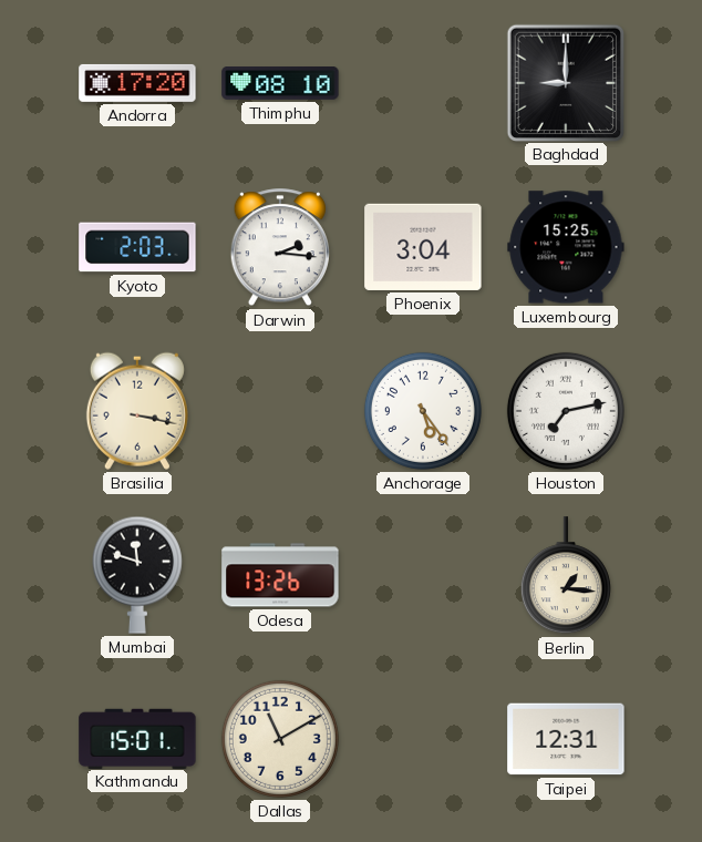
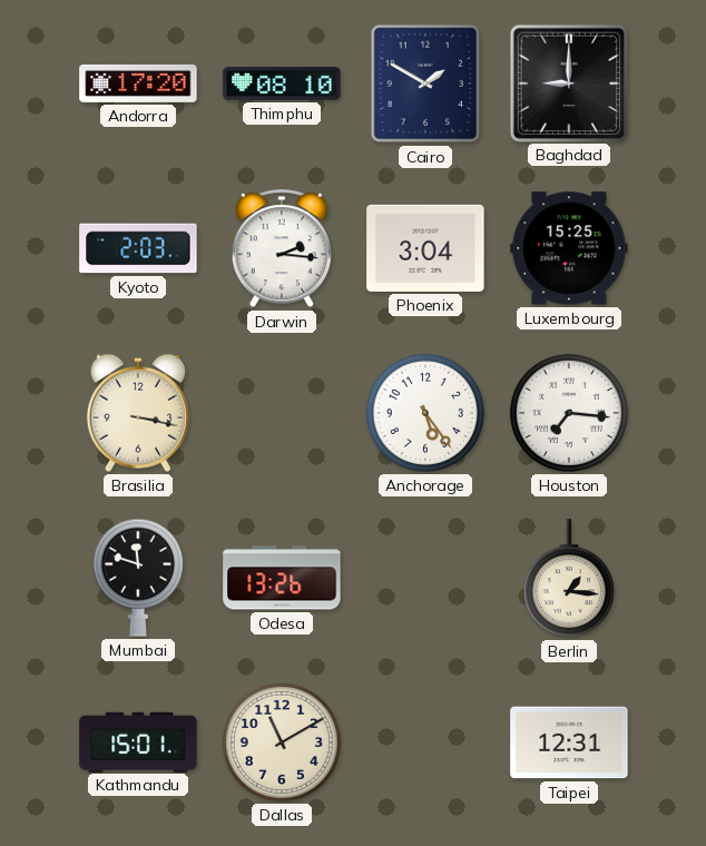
Cairo: none -> 1:50
Houston: 7:13 -> 7:16
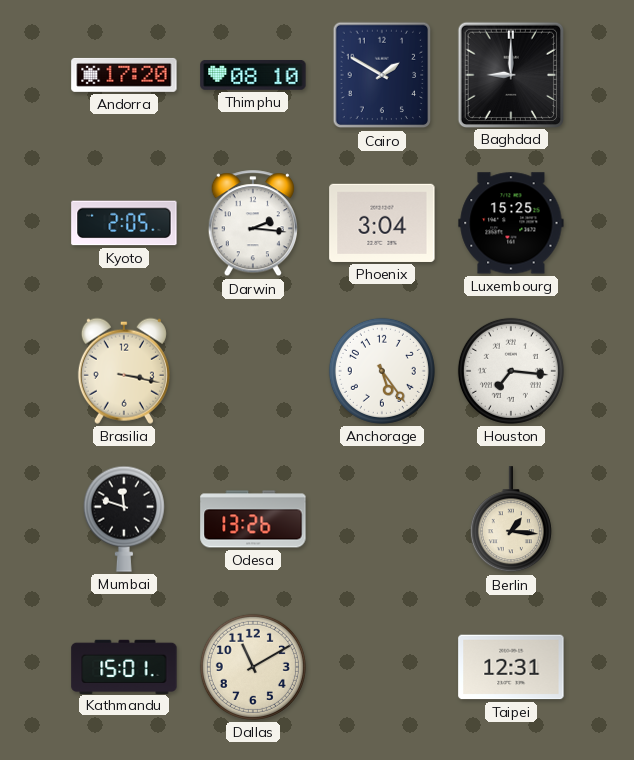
Kyoto: 2:03 -> 2:05
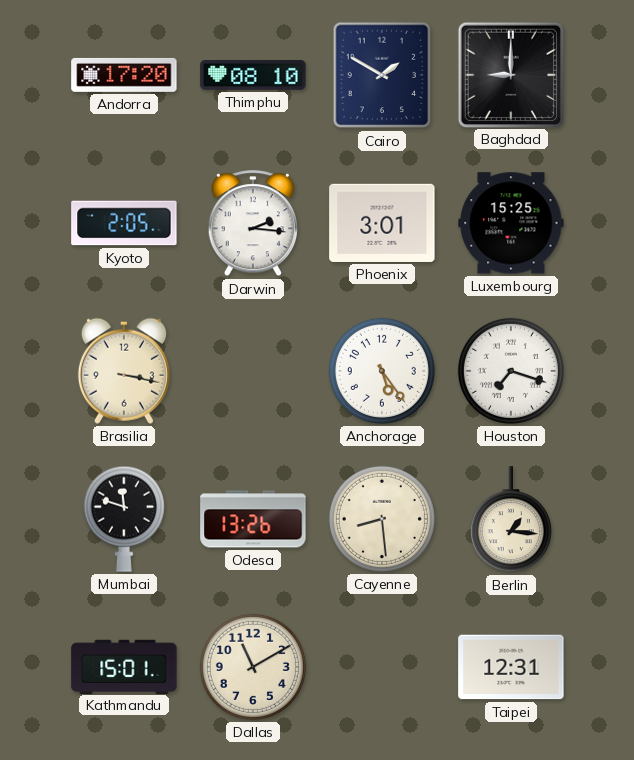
Phoenix: 3:04 -> 3:01
Houston: 7:16 -> 7:18
Cayenne: none -> 8:29
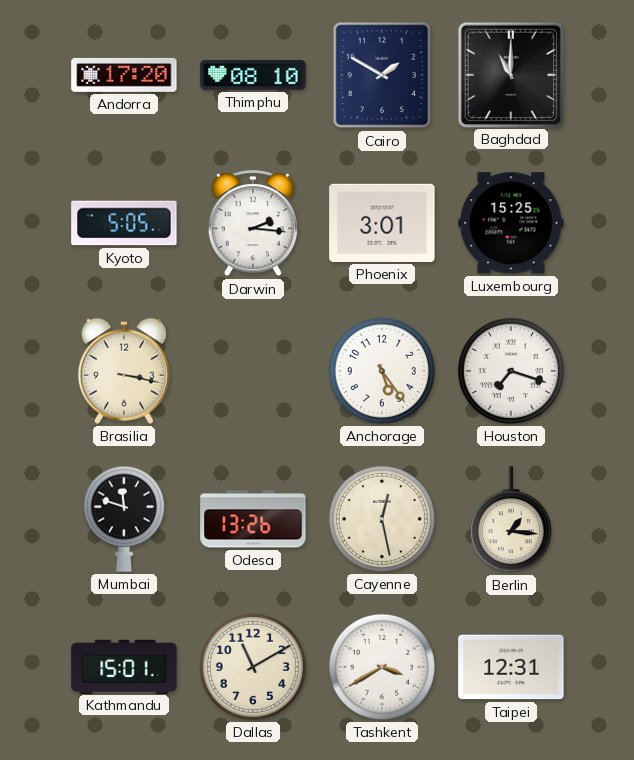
Baghdad: 9:00 -> 11:00
Kyoto: 2:05 -> 5:05
Cayenne: 8:29 -> 12:28
Tashkent: none -> 3:40
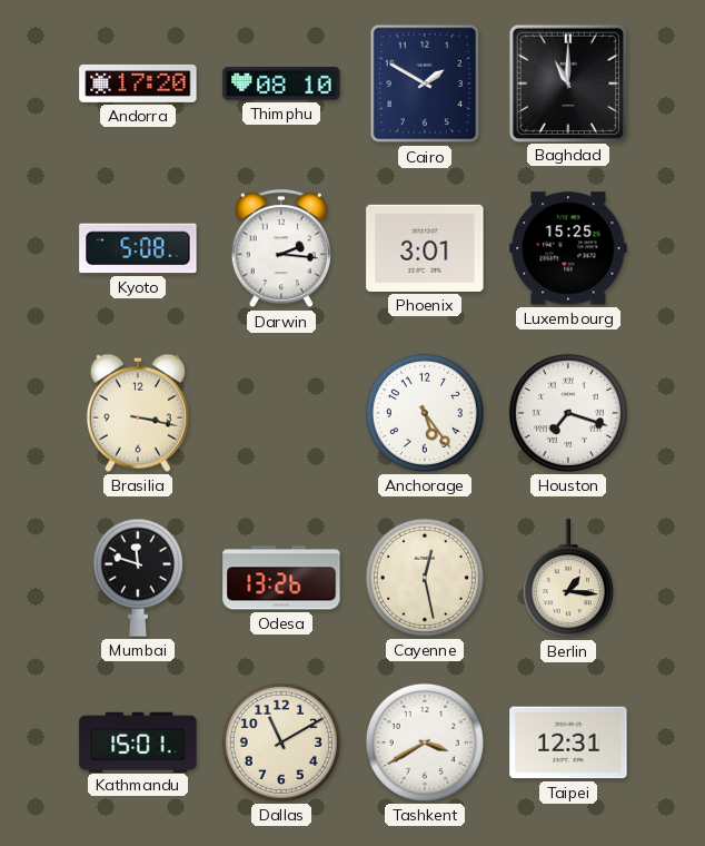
Kyoto: 5:05 -> 5:08
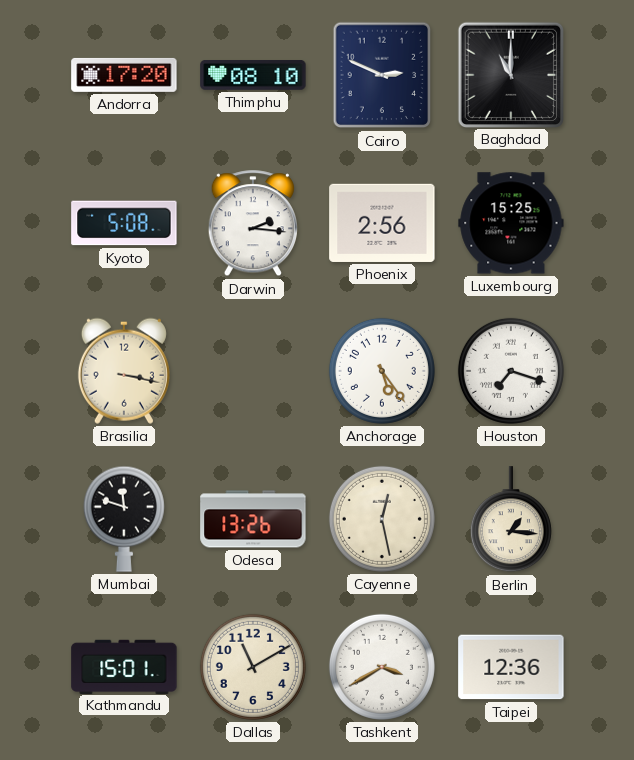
Cairo: 1:50 -> 2:49
Phoenix: 3:01 -> 2:56
Taipei: 12:31 -> 12:36
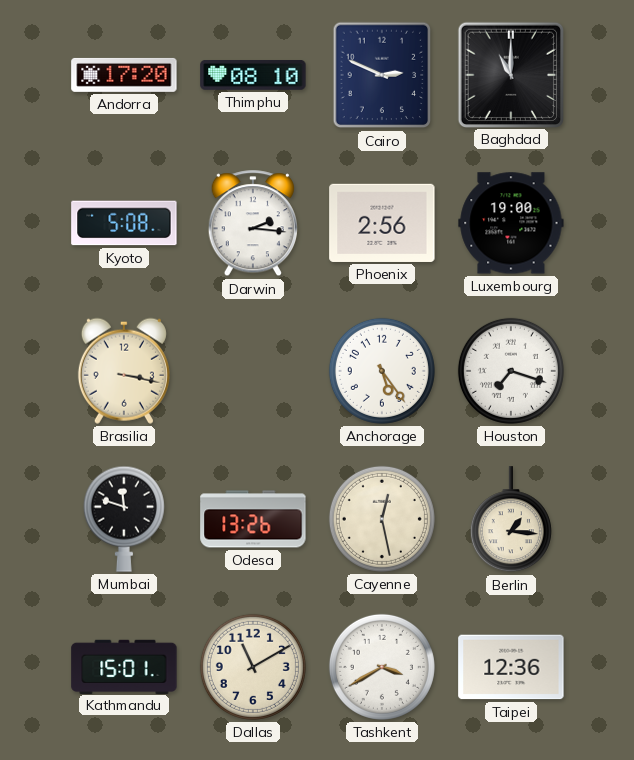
Luxembourg: 15:25 -> 19:00
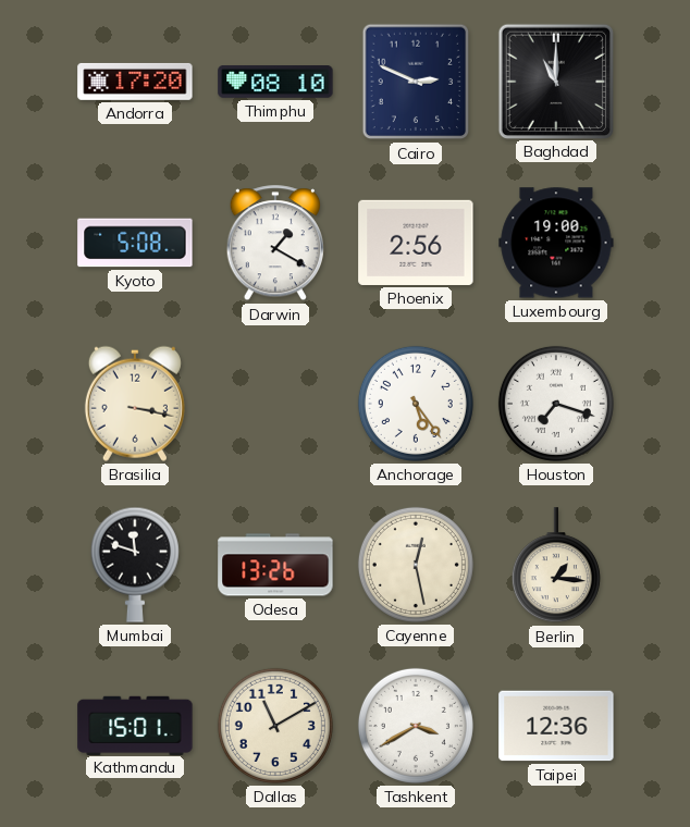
Darwin: 2:16 -> 1:20
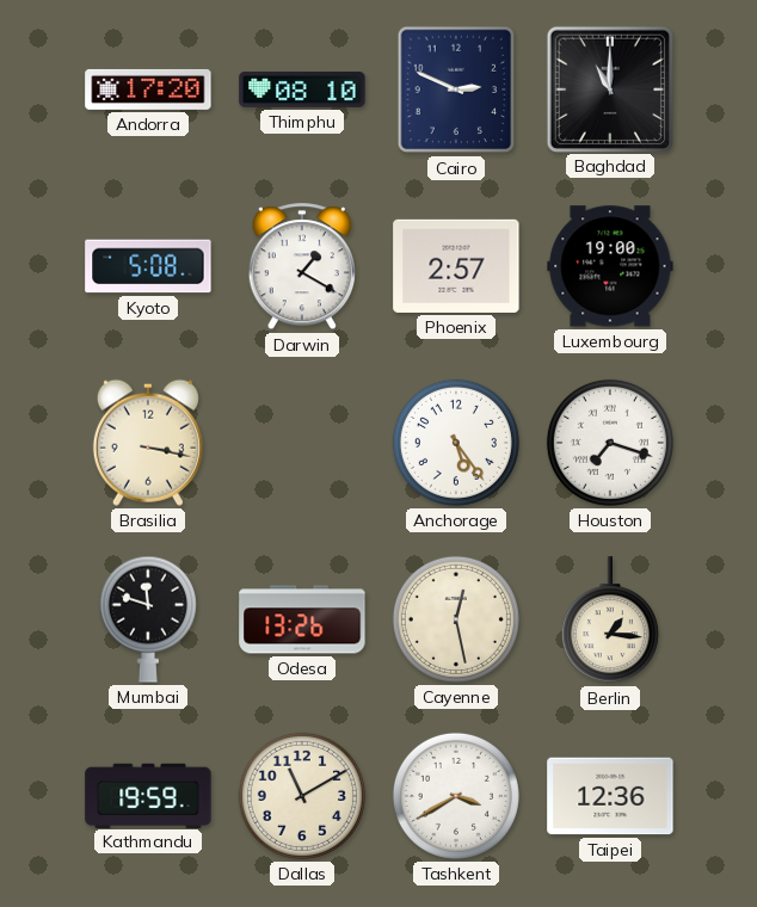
Phoenix: 2:56 -> 2:57
Kathmandu: 15:01 -> 19:59
